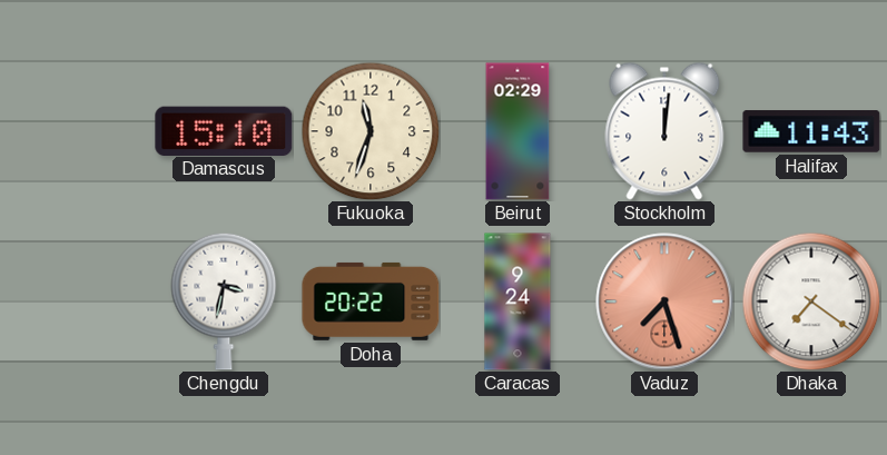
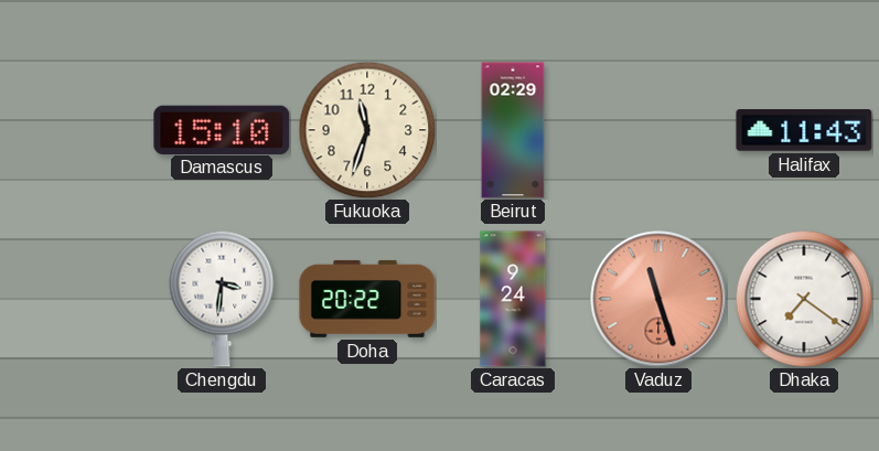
Stockholm: 12:01 -> none
Chengdu: 3:32 -> 3:31
Vaduz: 7:27 -> 11:27
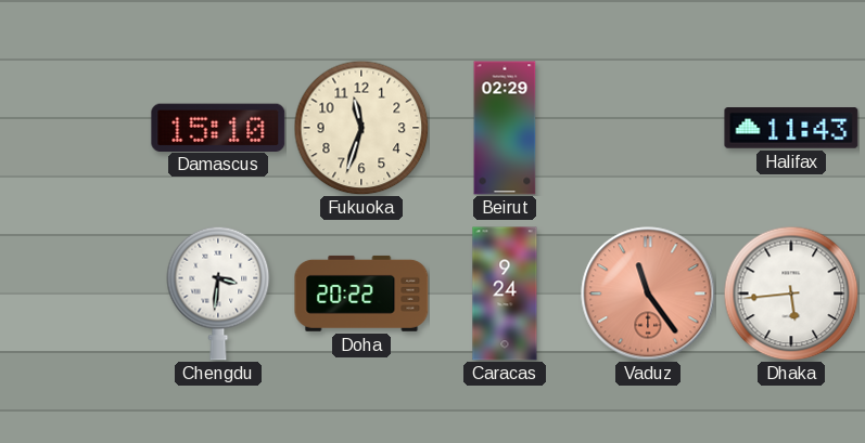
Vaduz: 11:27 -> 11:24
Dhaka: 7:21 -> 5:44
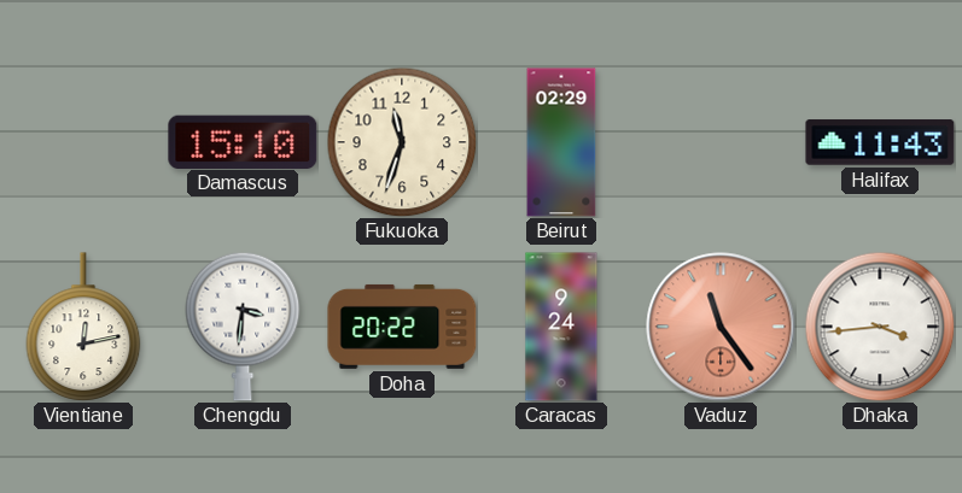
Vientiane: none -> 12:13
Dhaka: 5:44 -> 3:44
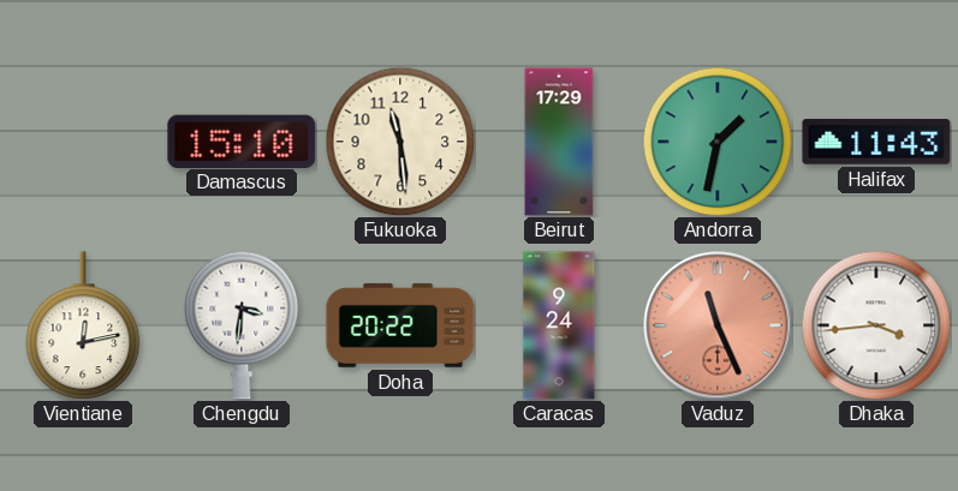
Fukuoka: 11:33 -> 11:29
Beirut: 02:29 -> 17:29
Andorra: none -> 1:32
Vaduz: 11:24 -> 11:26
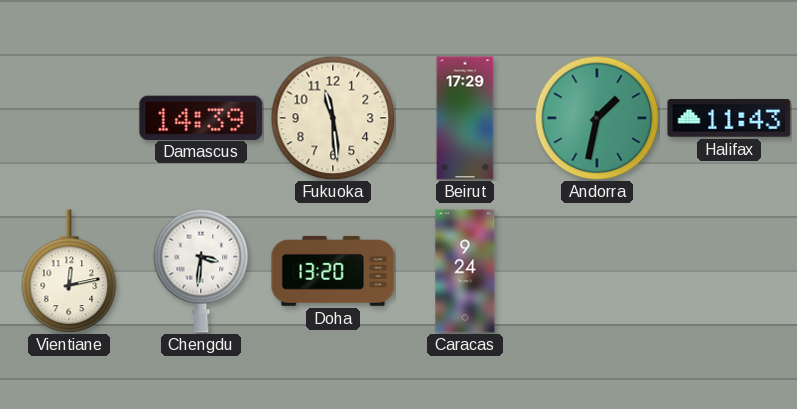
Damascus: 15:10 -> 14:39
Doha: 20:22 -> 13:20
Vaduz: 11:26 -> none
Dhaka: 3:44 -> none
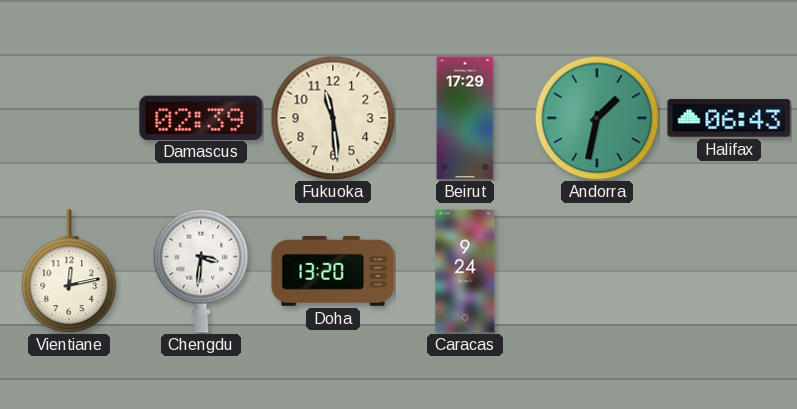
Damascus: 14:39 -> 02:39
Halifax: 11:43 -> 06:43
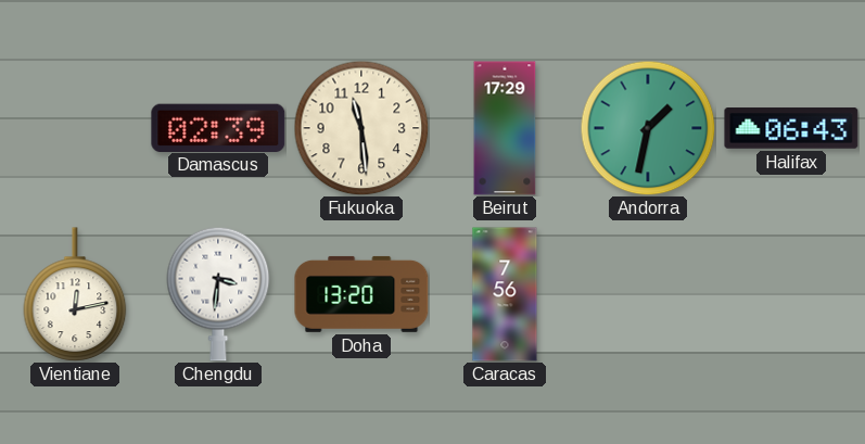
Caracas: 9:24 -> 7:56
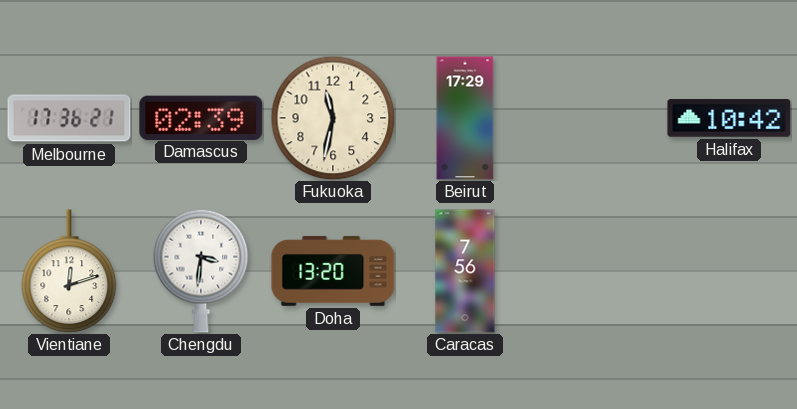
Melbourne: none -> 17:36
Fukuoka: 11:29 -> 11:32
Andorra: 1:32 -> none
Halifax: 06:43 -> 10:42
Vientiane: 12:13 -> 12:12
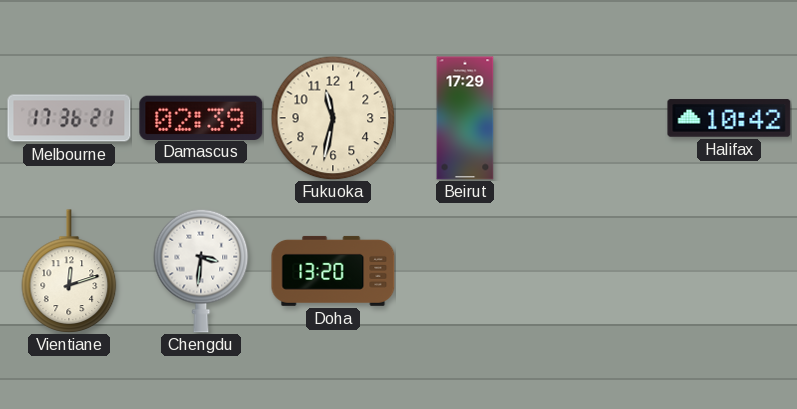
Caracas: 7:56 -> none
